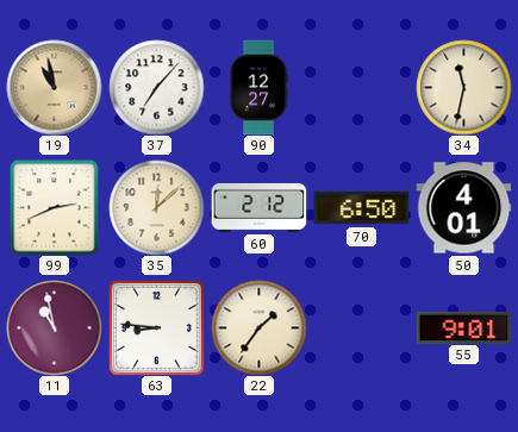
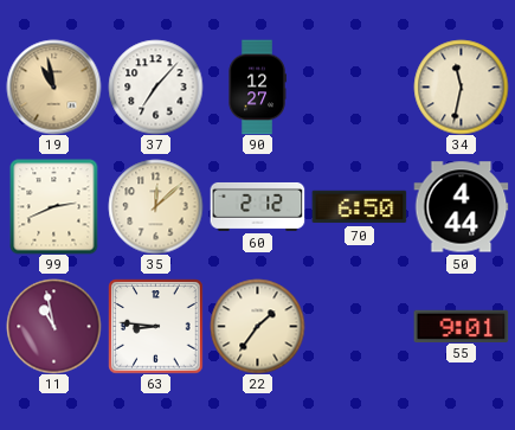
50: 4:01 -> 4:44
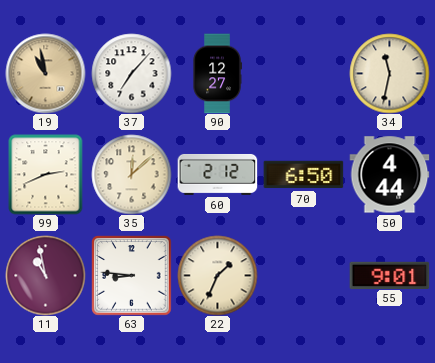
22: 1:36 -> 1:34
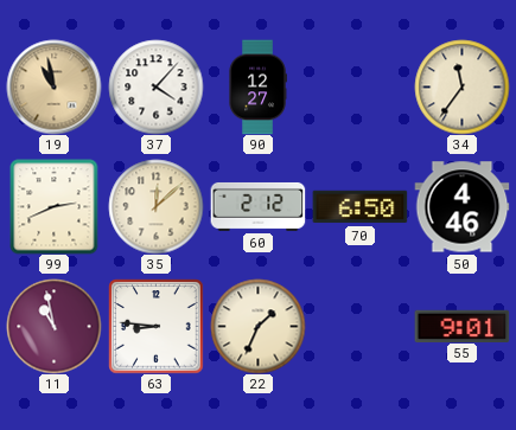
37: 7:07 -> 4:07
34: 11:32 -> 11:36
50: 4:44 -> 4:46
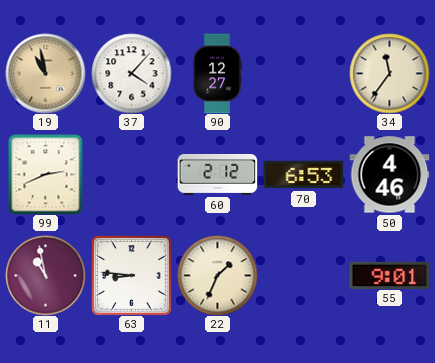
35: 12:08 -> none
70: 6:50 -> 6:53
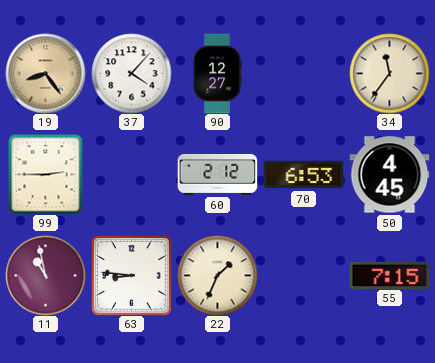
19: 10:58 -> 8:24
99: 2:41 -> 2:45
50: 4:46 -> 4:45
55: 9:01 -> 7:15
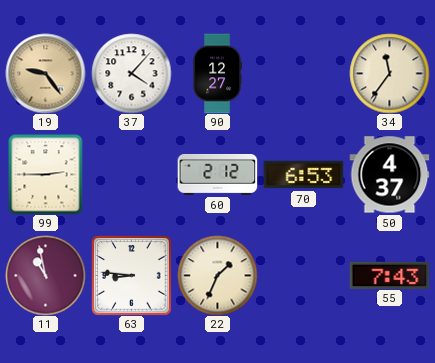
19: 8:24 -> 9:24
50: 4:45 -> 4:37
55: 7:15 -> 7:43
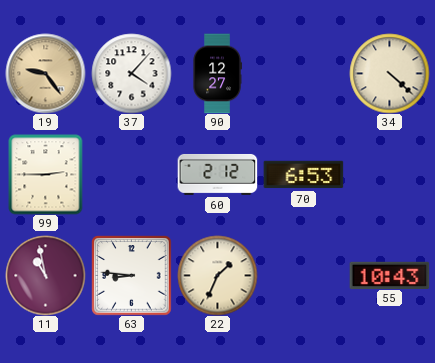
34: 11:36 -> 4:22
50: 4:37 -> none
55: 7:43 -> 10:43
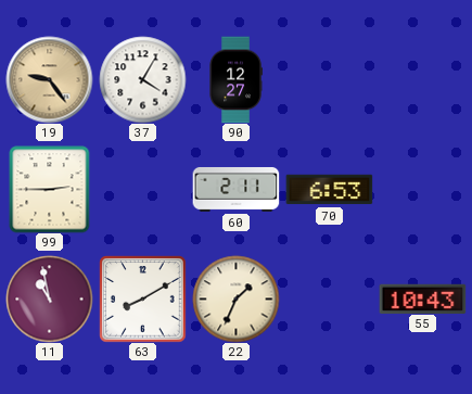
37: 4:07 -> 4:05
34: 4:22 -> none
60: 2:12 -> 2:11
63: 8:46 -> 8:10
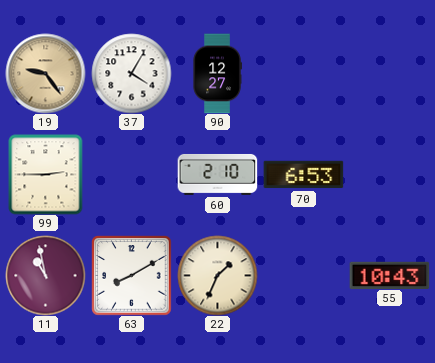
60: 2:11 -> 2:10
